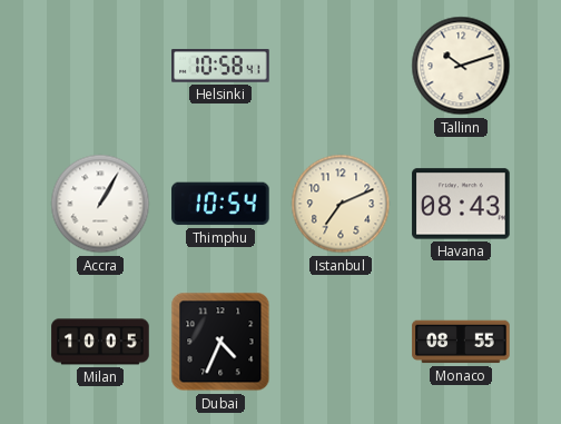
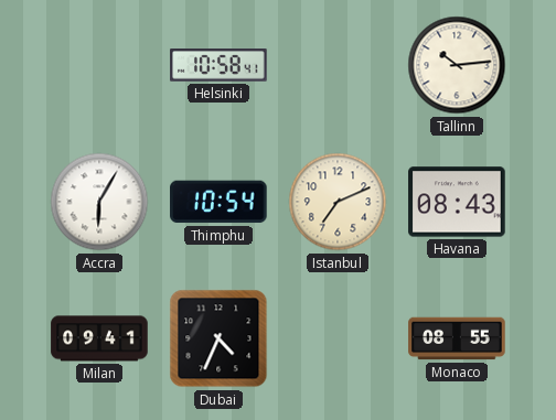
Tallinn: 10:12 -> 10:14
Accra: 1:05 -> 6:05
Milan: 10:05 -> 09:41
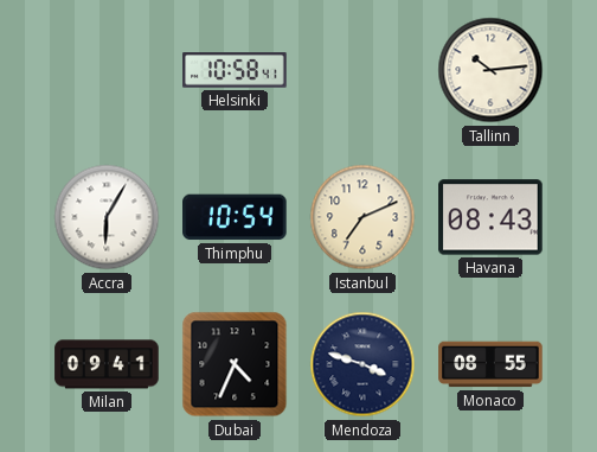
Mendoza: none -> 3:48
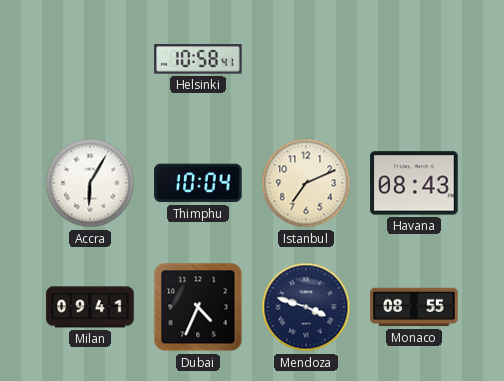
Tallinn: 10:14 -> none
Thimphu: 10:54 -> 10:04
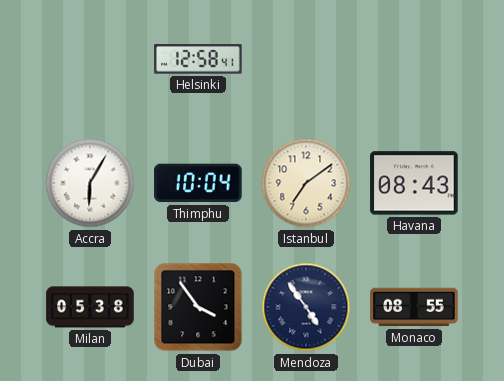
Helsinki: 10:58 -> 12:58
Istanbul: 7:11 -> 7:09
Milan: 09:41 -> 05:38
Dubai: 4:34 -> 3:54
Mendoza: 3:48 -> 4:54
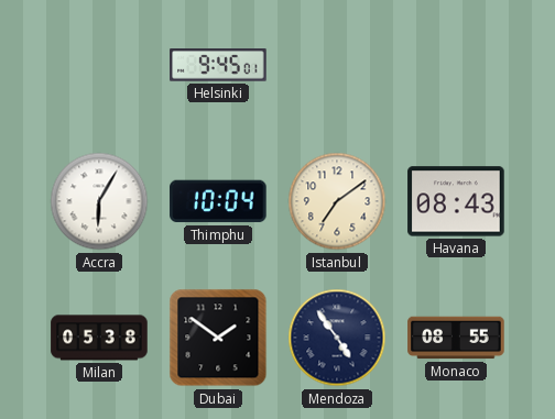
Helsinki: 12:58 -> 9:45
Dubai: 3:54 -> 1:51
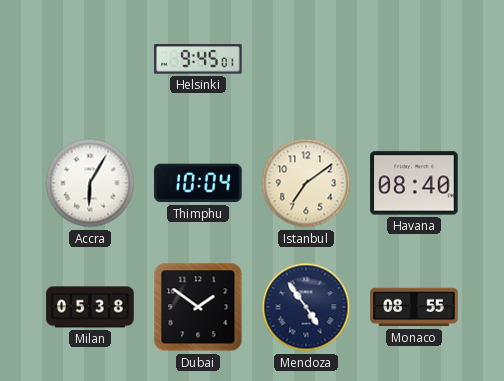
Havana: 08:43 -> 08:40
